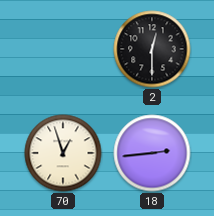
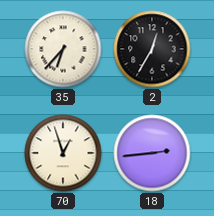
35: none -> 6:37
2: 12:30 -> 12:35
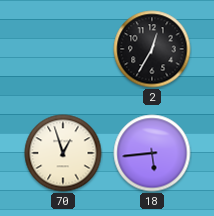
35: 6:37 -> none
18: 2:44 -> 5:44
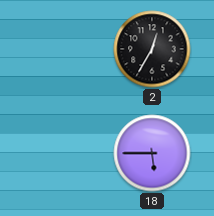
70: 12:57 -> none
18: 5:44 -> 5:45
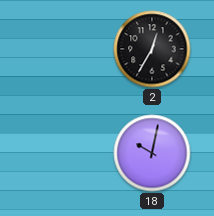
18: 5:45 -> 10:02
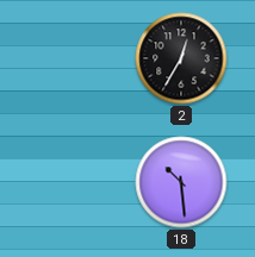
18: 10:02 -> 10:29
